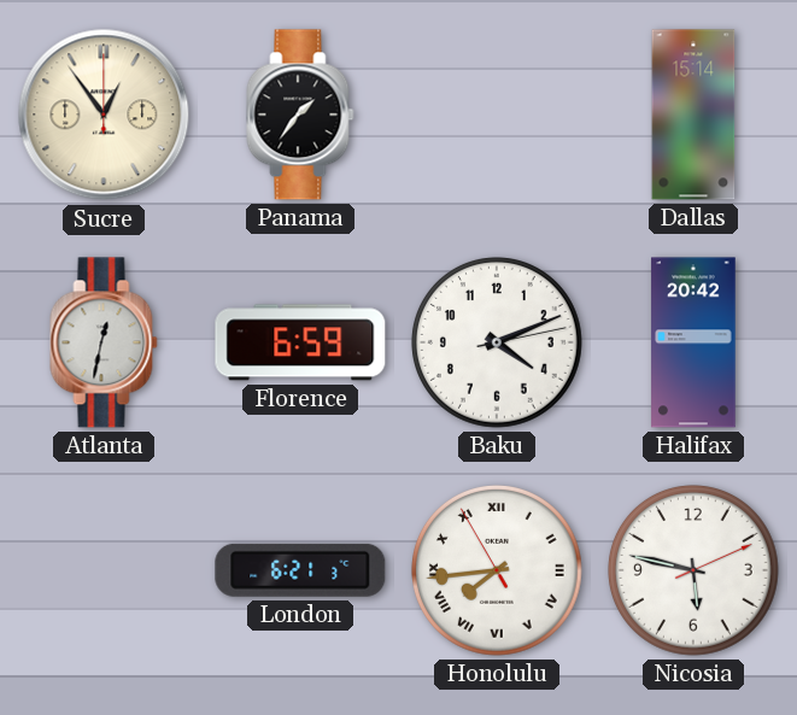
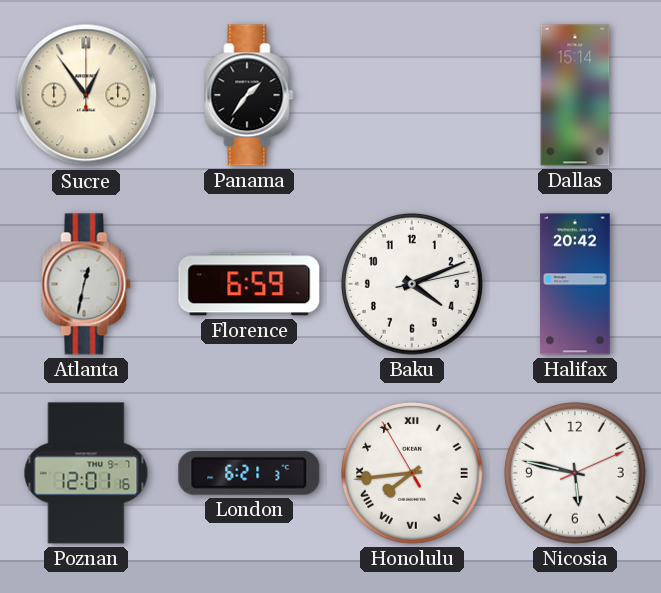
Poznan: none -> 12:01
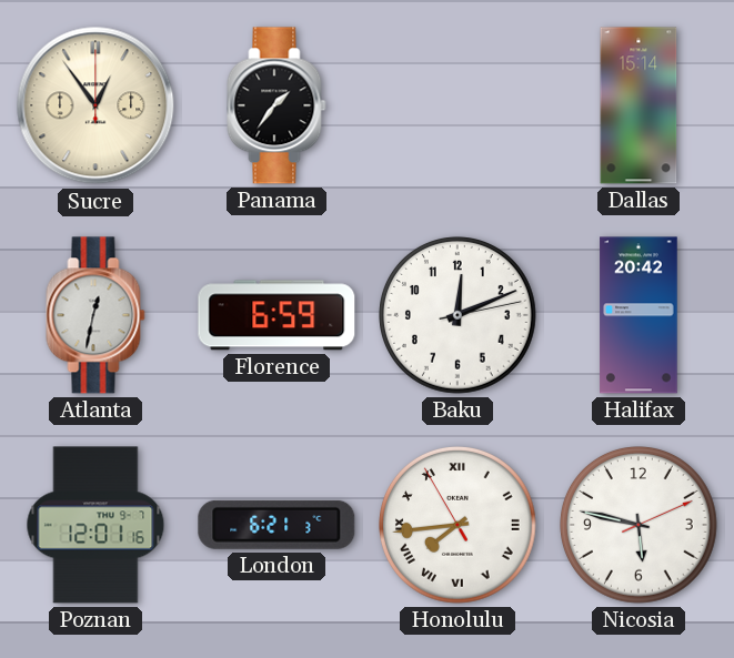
Baku: 4:11 -> 12:11
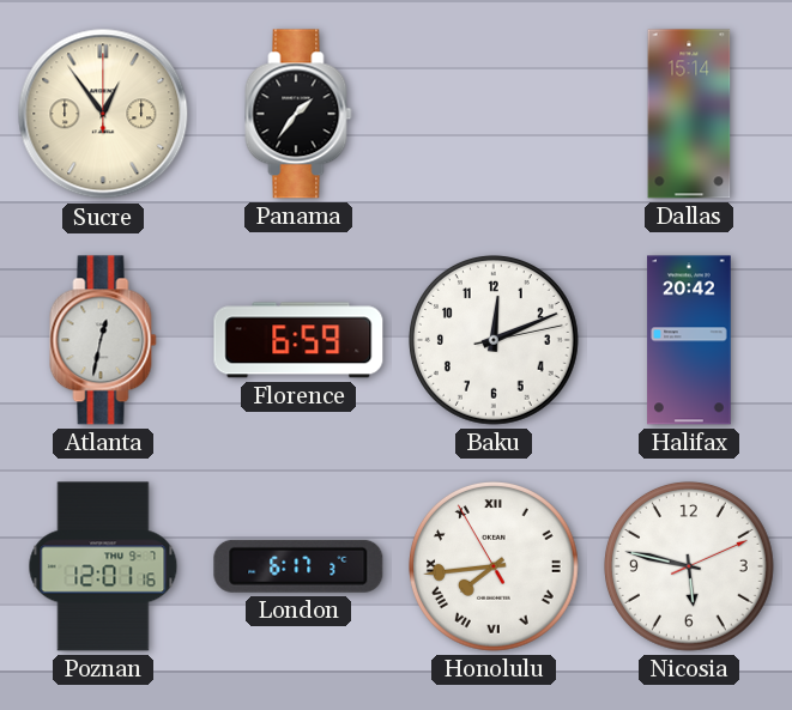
London: 6:21 -> 6:17
